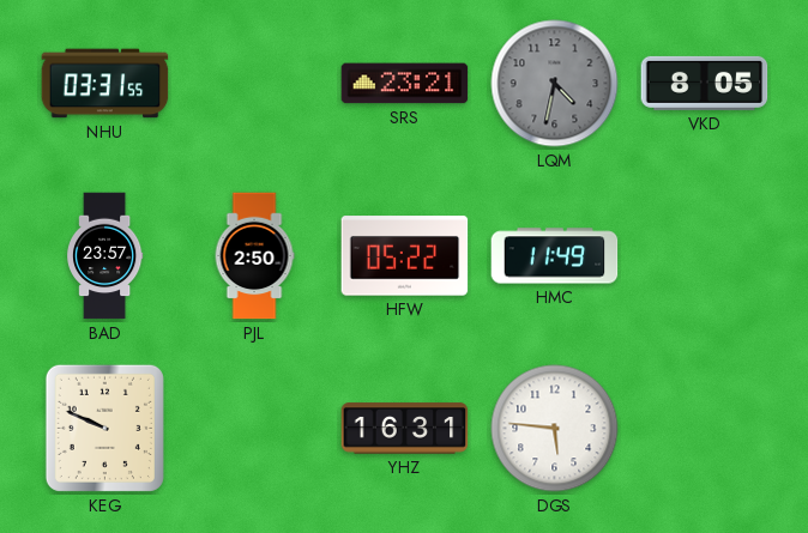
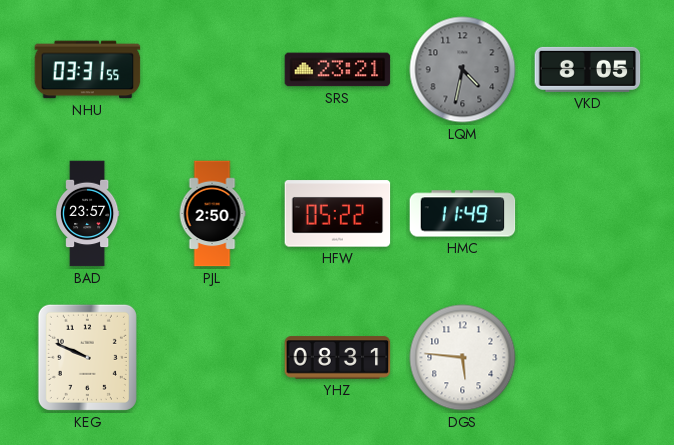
YHZ: 16:31 -> 08:31
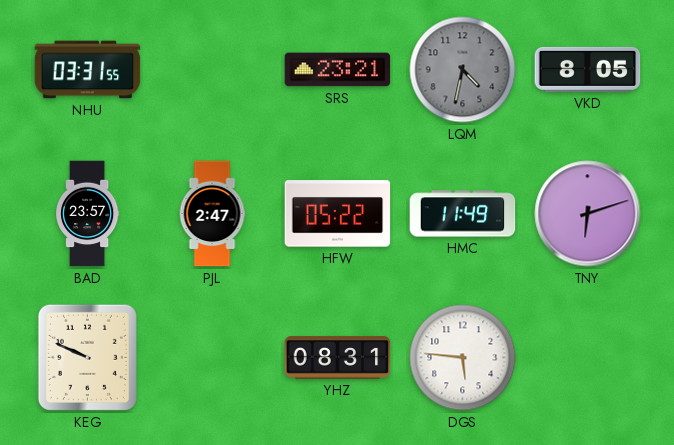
PJL: 2:50 -> 2:47
TNY: none -> 6:12
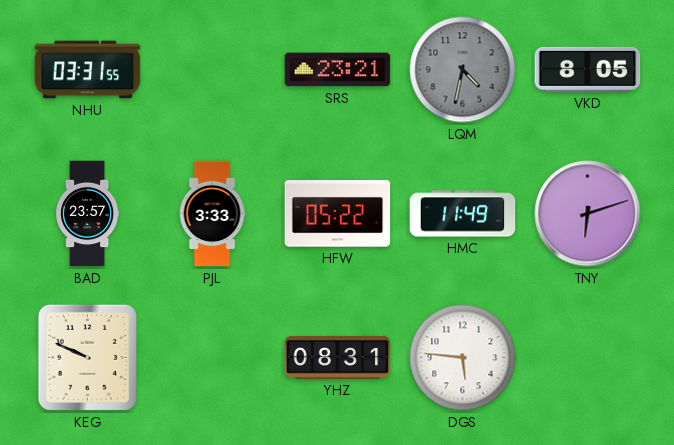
PJL: 2:47 -> 3:33
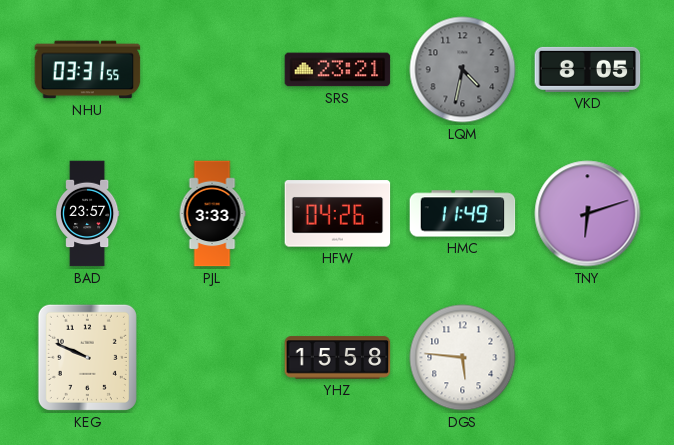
HFW: 05:22 -> 04:26
YHZ: 08:31 -> 15:58
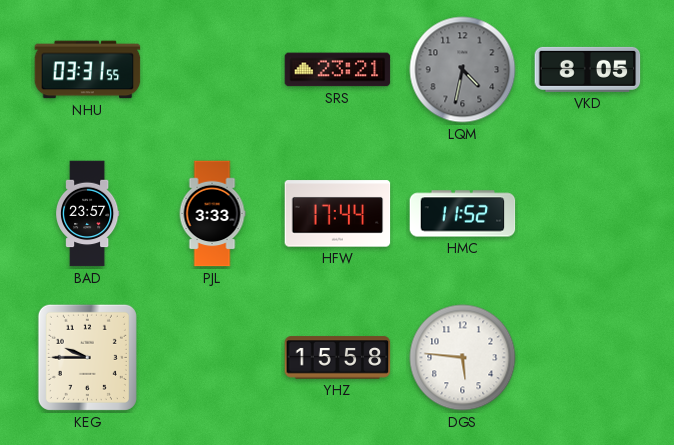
HFW: 04:26 -> 17:44
HMC: 11:49 -> 11:52
TNY: 6:12 -> none
KEG: 9:49 -> 9:45
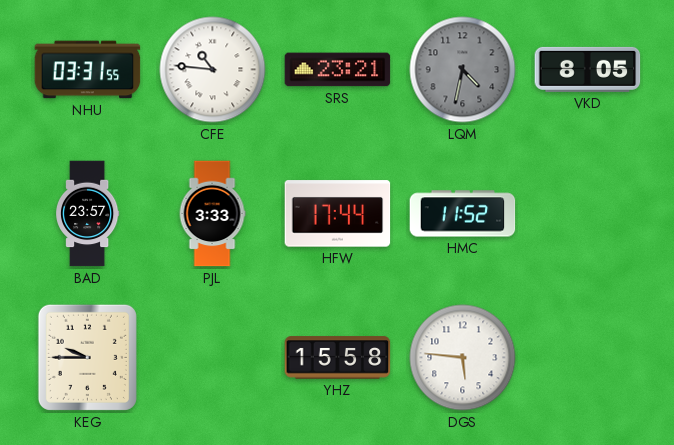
CFE: none -> 10:46
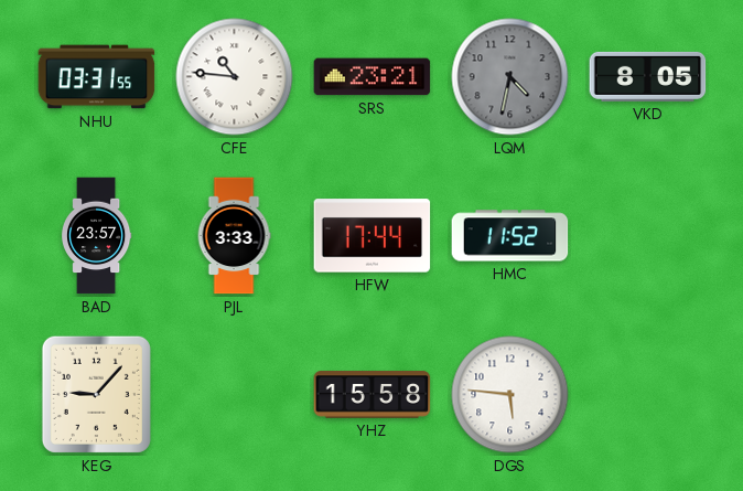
KEG: 9:45 -> 9:07
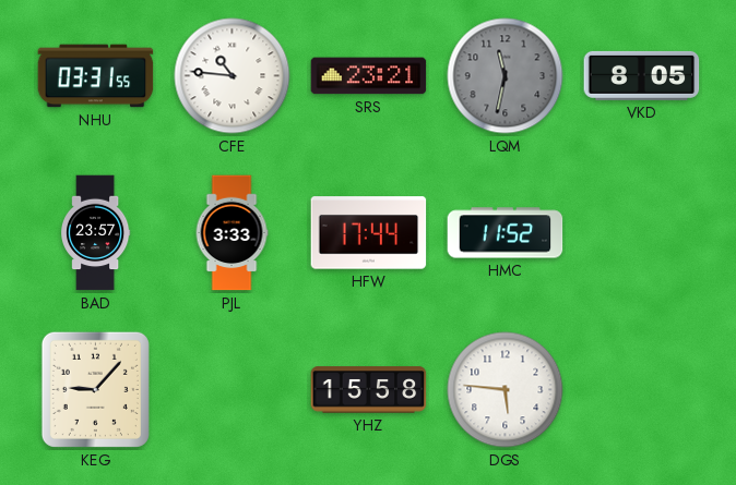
LQM: 4:32 -> 11:32
